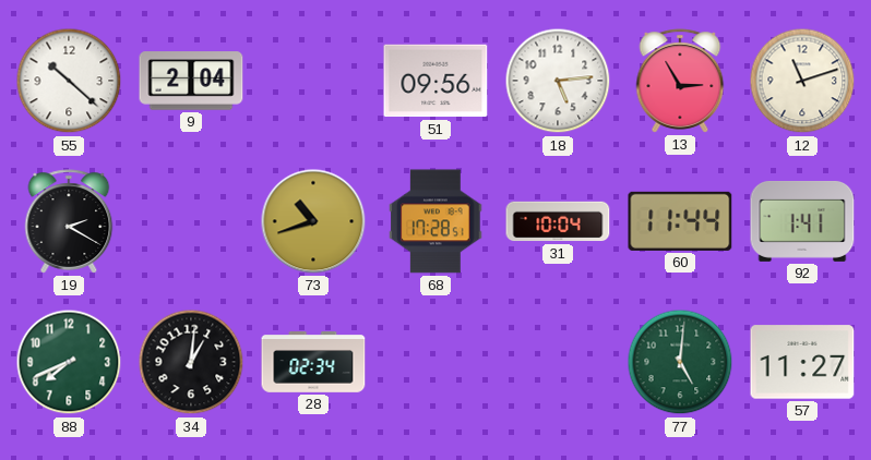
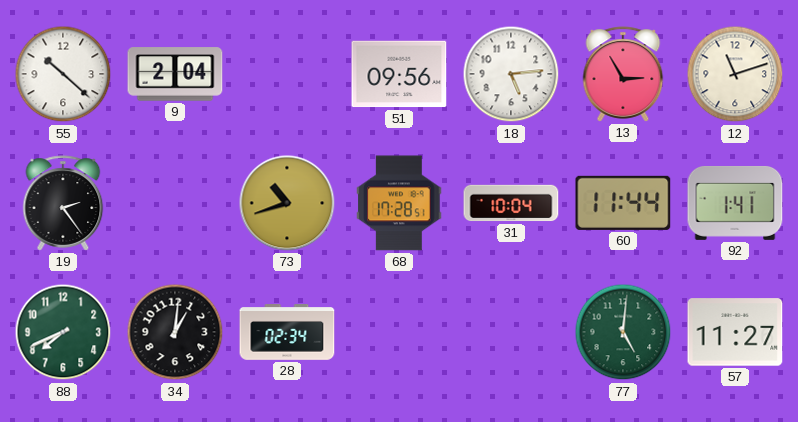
19: 2:20 -> 2:24
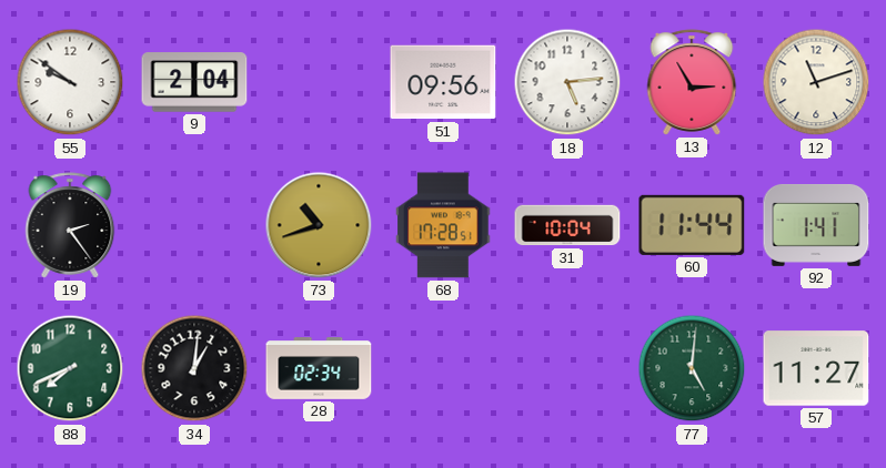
55: 10:22 -> 9:51
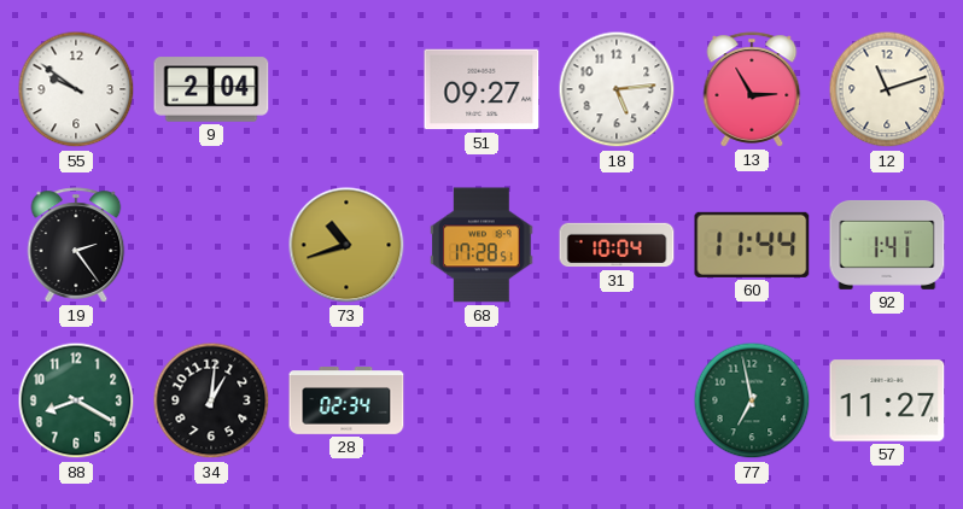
51: 09:56 -> 09:27
88: 7:41 -> 8:20
77: 5:01 -> 6:58
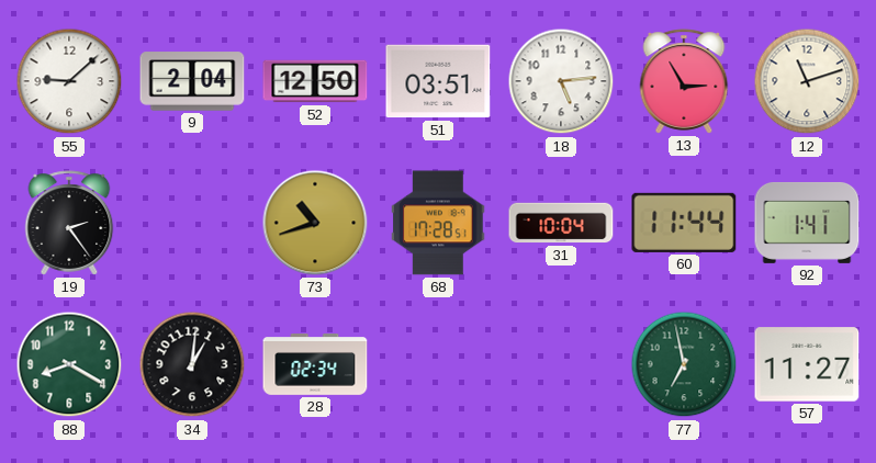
55: 9:51 -> 9:08
52: none -> 12:50
51: 09:27 -> 03:51
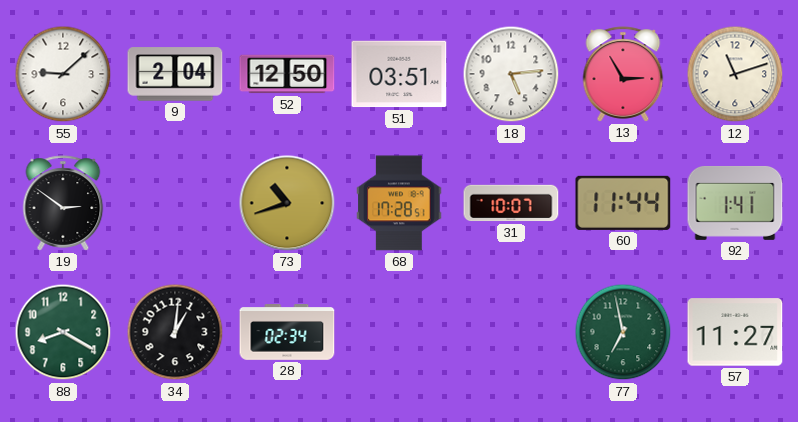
19: 2:24 -> 2:51
31: 10:04 -> 10:07
